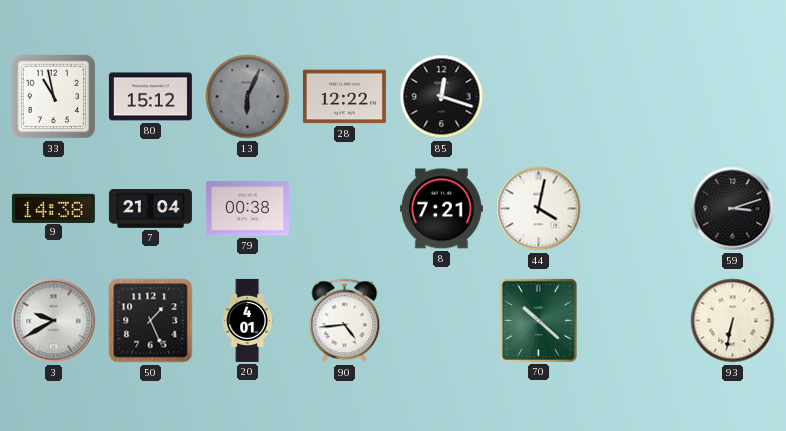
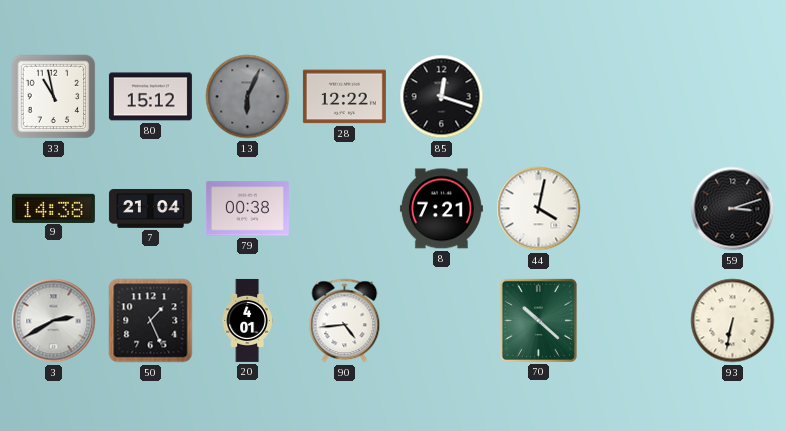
3: 9:40 -> 2:40
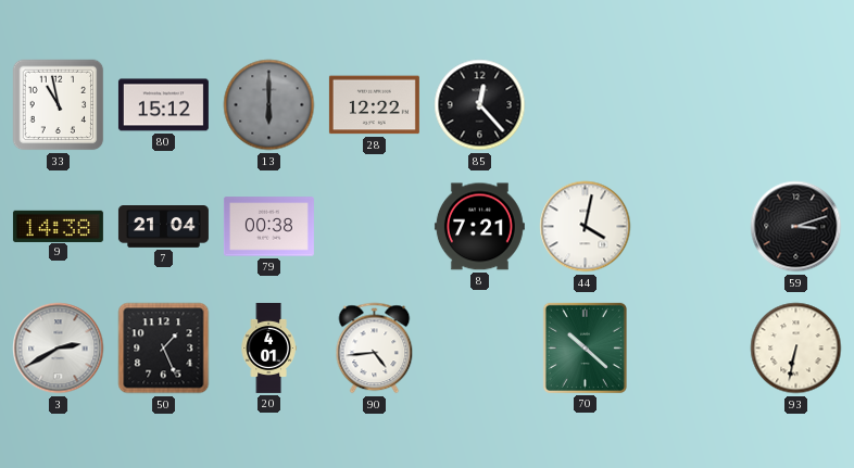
13: 6:04 -> 6:00
85: 12:18 -> 12:23
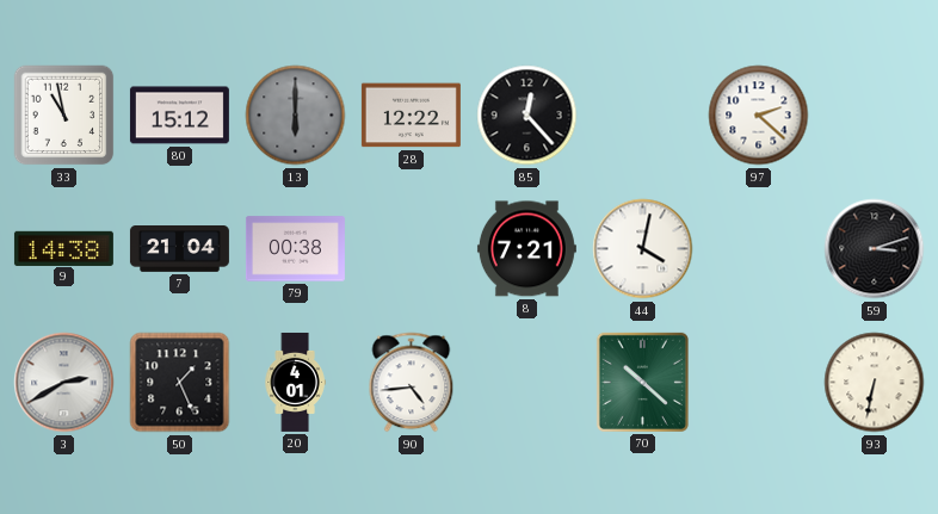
97: none -> 2:22
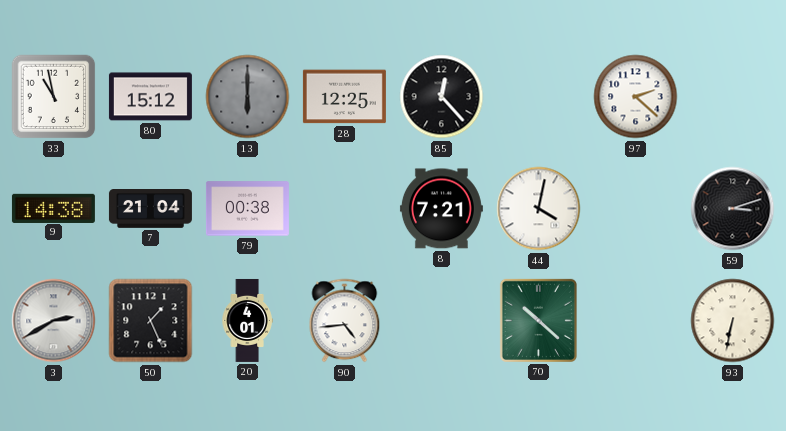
28: 12:22 -> 12:25
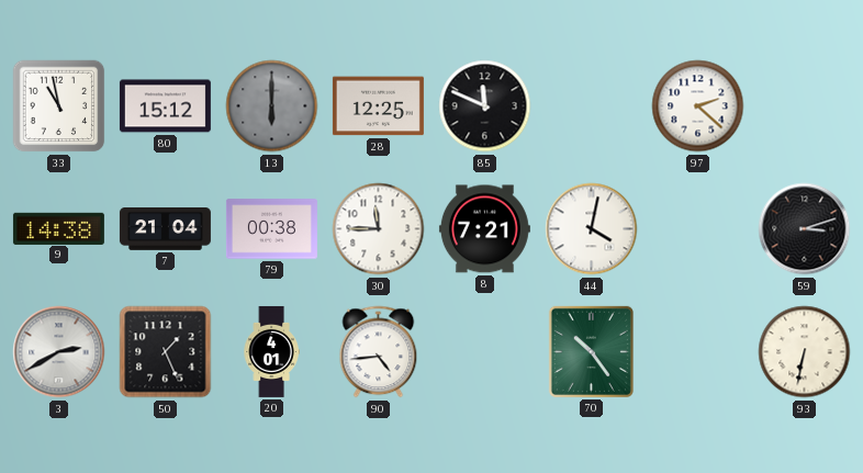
85: 12:23 -> 11:49
30: none -> 11:45
70: 10:22 -> 10:24
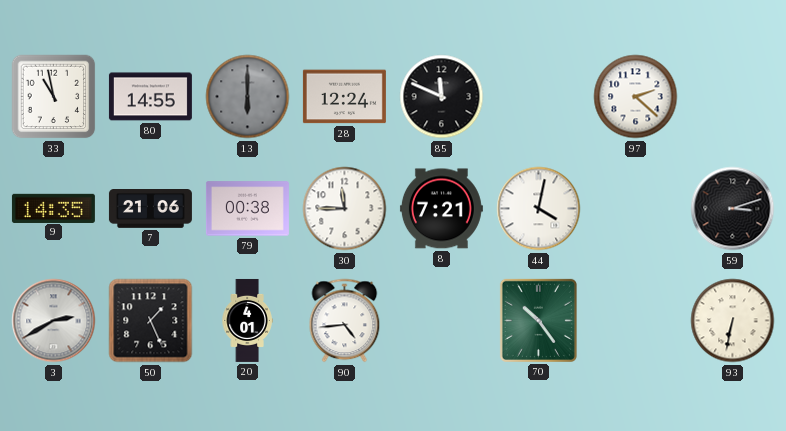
80: 15:12 -> 14:55
28: 12:25 -> 12:24
9: 14:38 -> 14:35
7: 21:04 -> 21:06
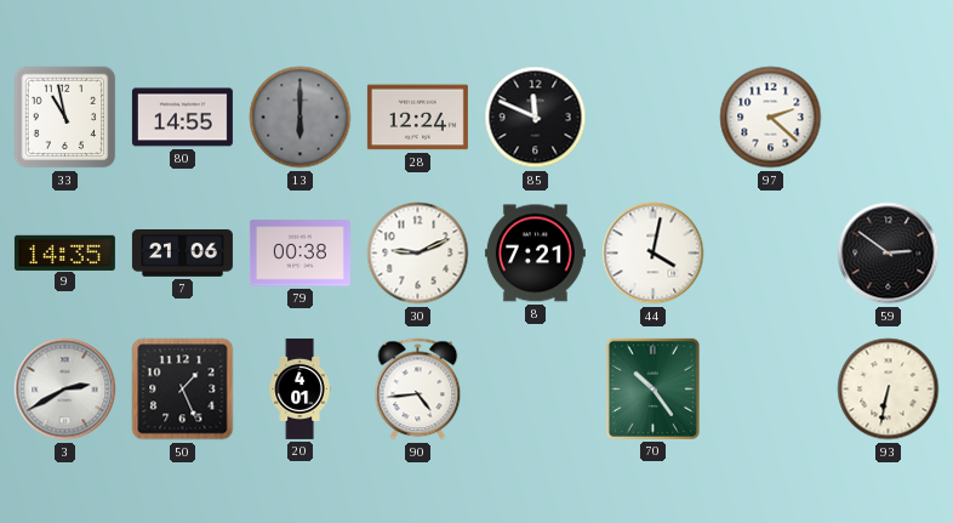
30: 11:45 -> 9:11
59: 3:12 -> 2:51
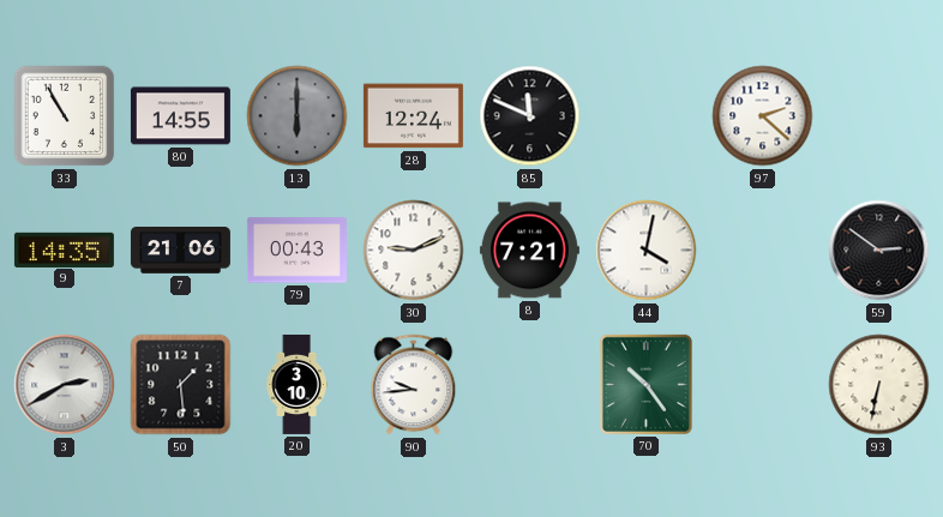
33: 10:58 -> 10:55
79: 00:38 -> 00:43
50: 1:26 -> 1:29
20: 4:01 -> 3:10
90: 4:44 -> 9:44
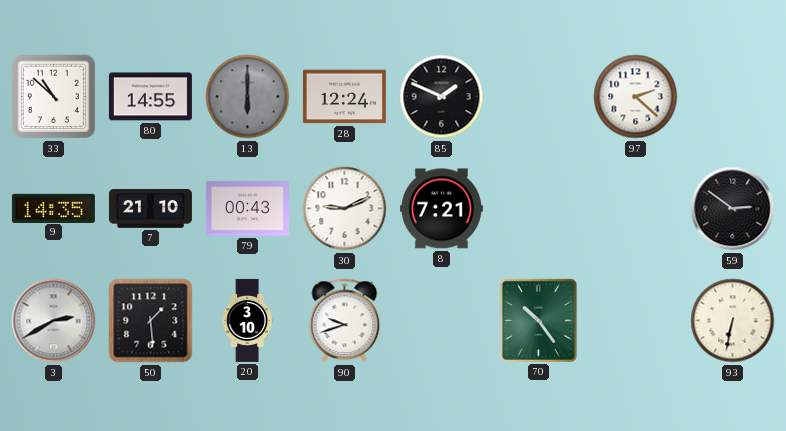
33: 10:55 -> 10:52
85: 11:49 -> 1:49
7: 21:06 -> 21:10
44: 4:02 -> none
90: 9:44 -> 9:42
